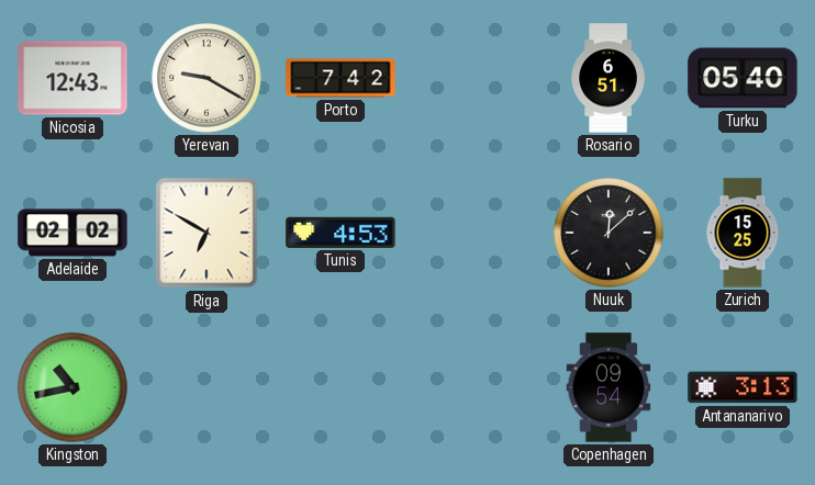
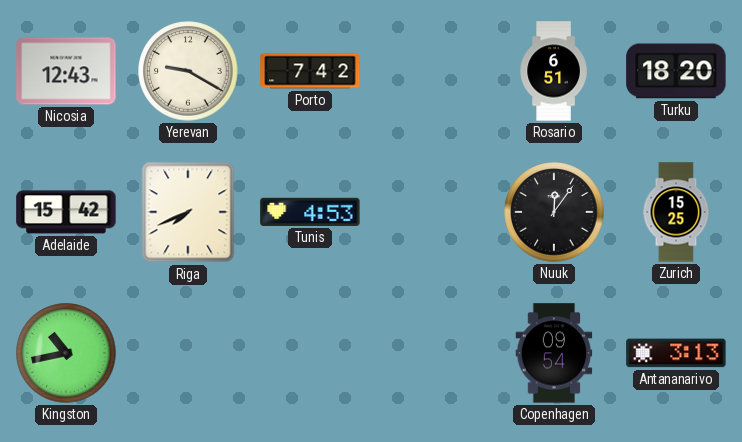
Turku: 05:40 -> 18:20
Adelaide: 02:02 -> 15:42
Riga: 6:50 -> 7:41
Nuuk: 12:08 -> 12:06
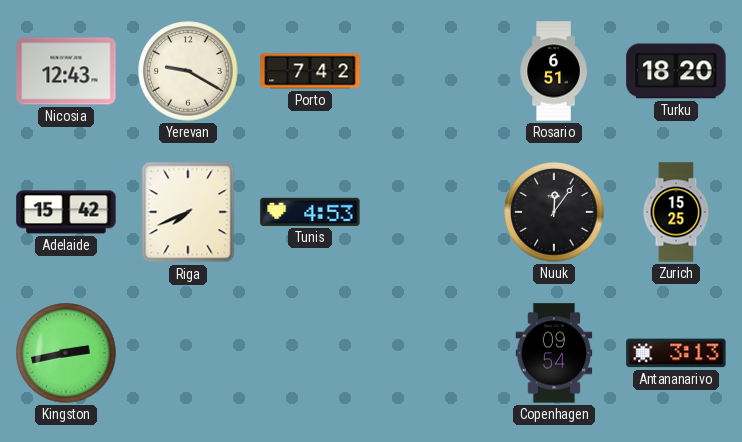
Kingston: 10:43 -> 2:43
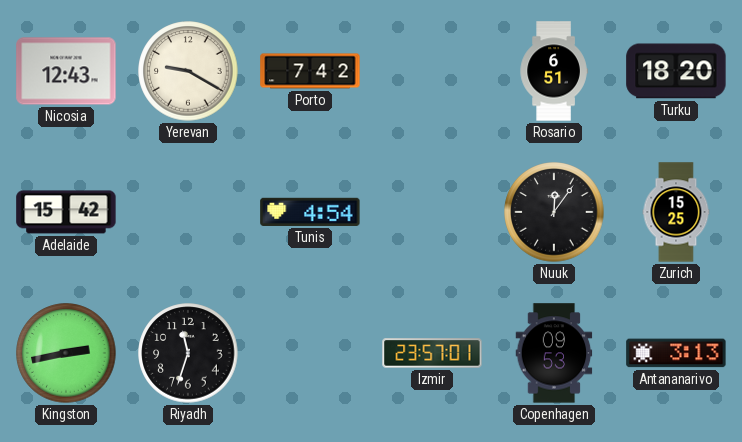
Riga: 7:41 -> none
Tunis: 4:53 -> 4:54
Riyadh: none -> 11:33
Izmir: none -> 23:57
Copenhagen: 09:54 -> 09:53
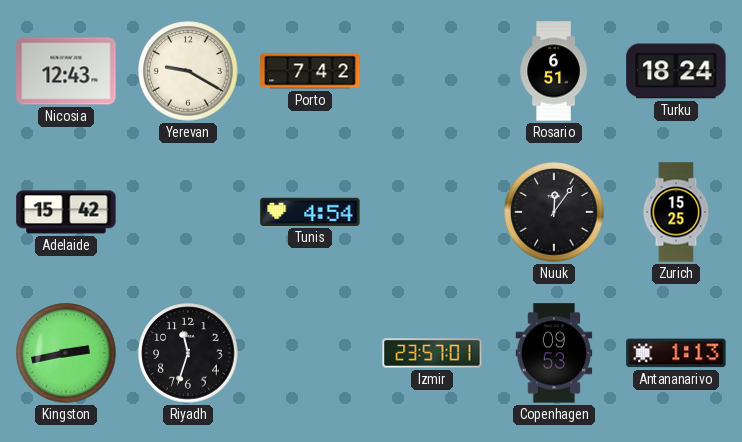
Turku: 18:20 -> 18:24
Antananarivo: 3:13 -> 1:13
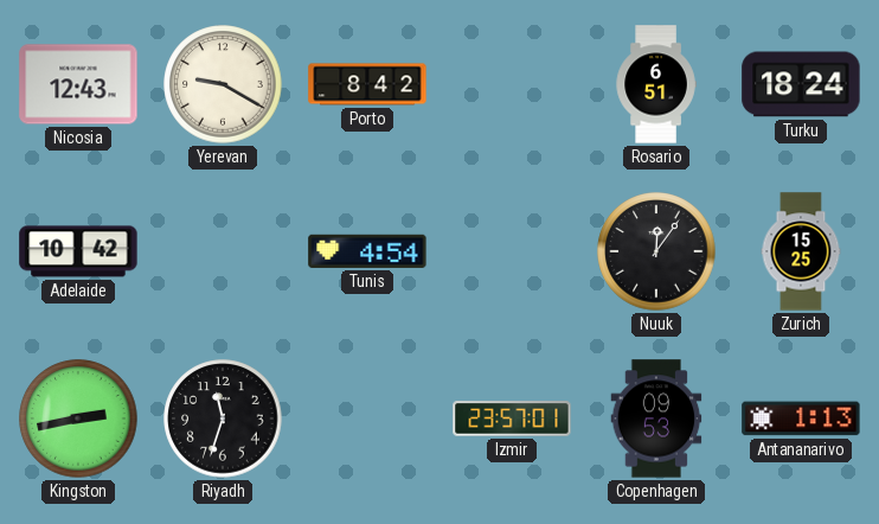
Porto: 7:42 -> 8:42
Adelaide: 15:42 -> 10:42
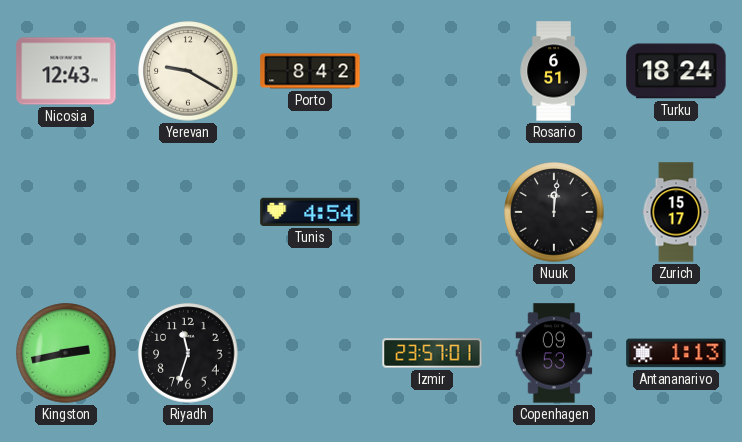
Adelaide: 10:42 -> none
Nuuk: 12:06 -> 12:01
Zurich: 15:25 -> 15:17
